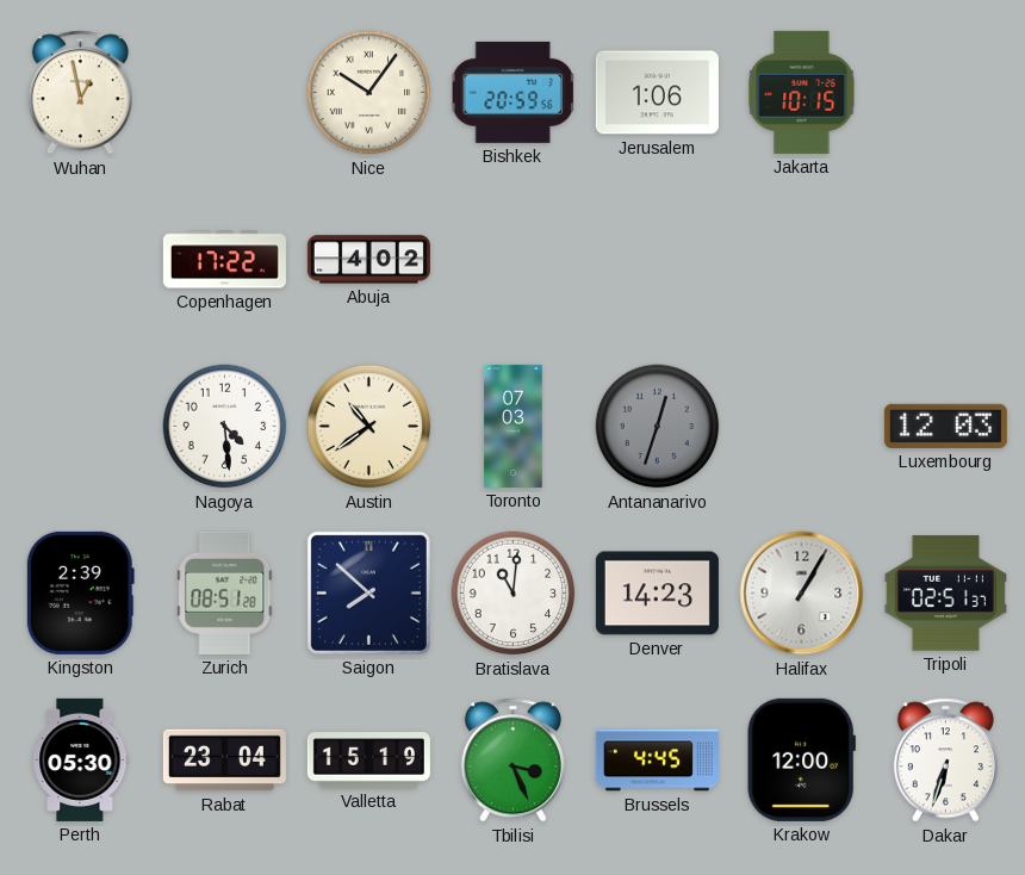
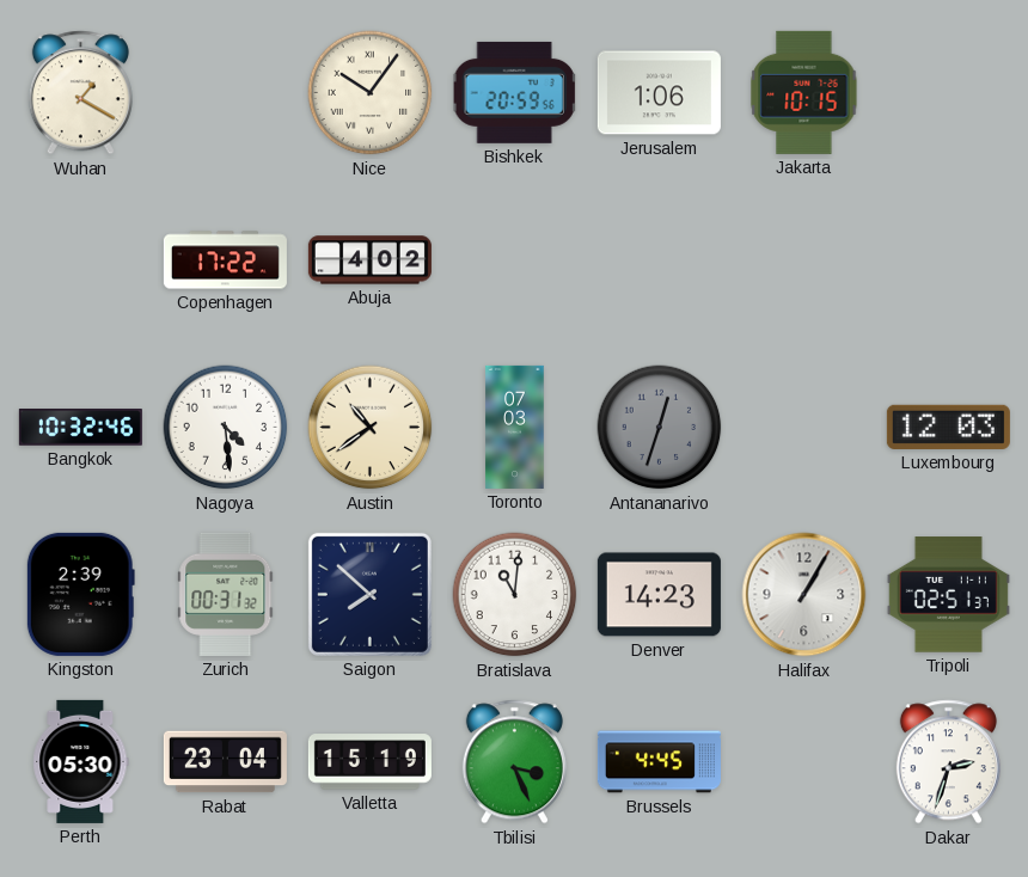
Wuhan: 12:58 -> 1:20
Bangkok: none -> 10:32
Zurich: 08:51 -> 00:31
Krakow: 12:00 -> none
Dakar: 6:33 -> 2:33
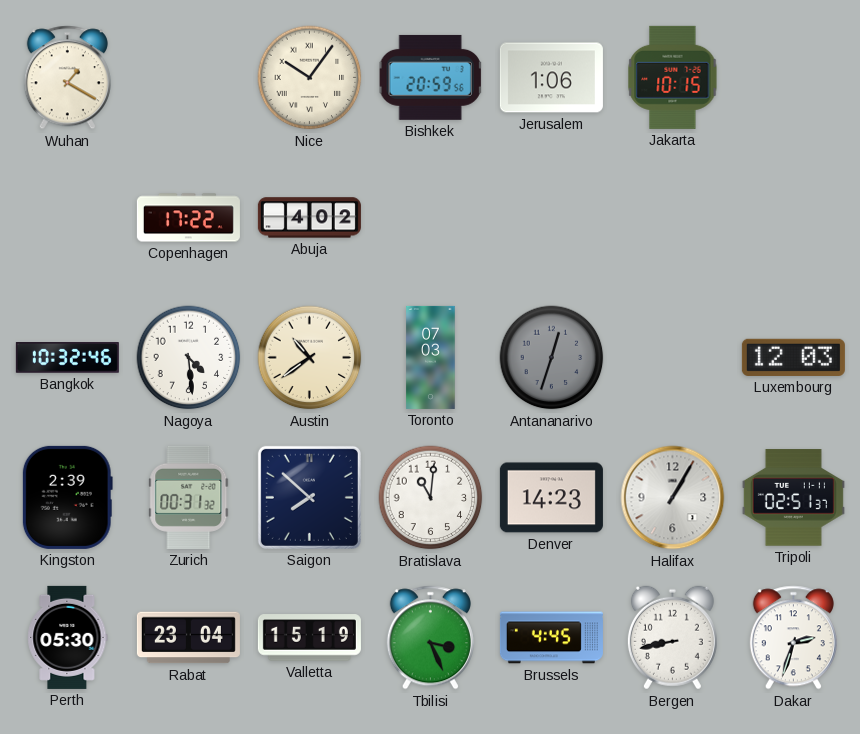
Bergen: none -> 8:43
